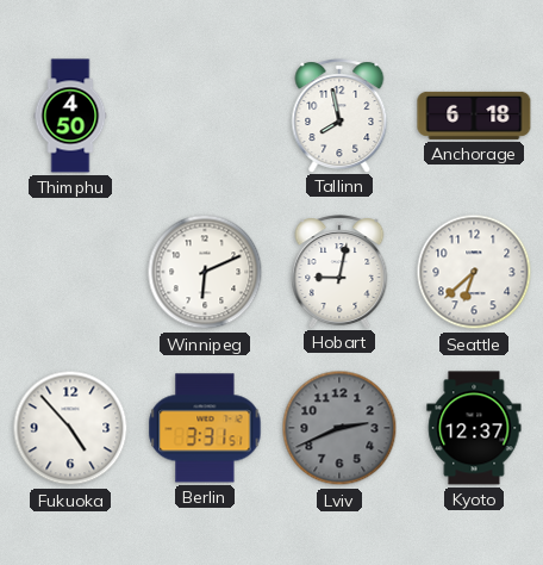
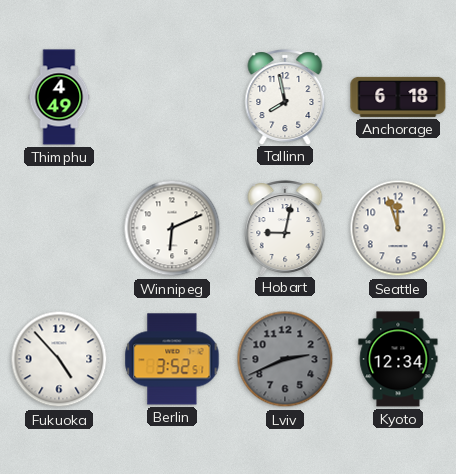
Thimphu: 4:50 -> 4:49
Seattle: 6:38 -> 11:57
Berlin: 3:31 -> 3:52
Kyoto: 12:37 -> 12:34
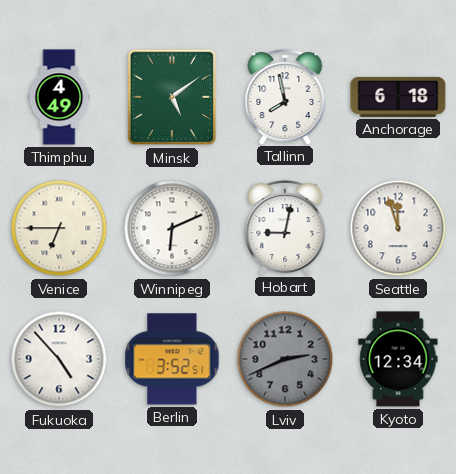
Minsk: none -> 5:09
Venice: none -> 6:45
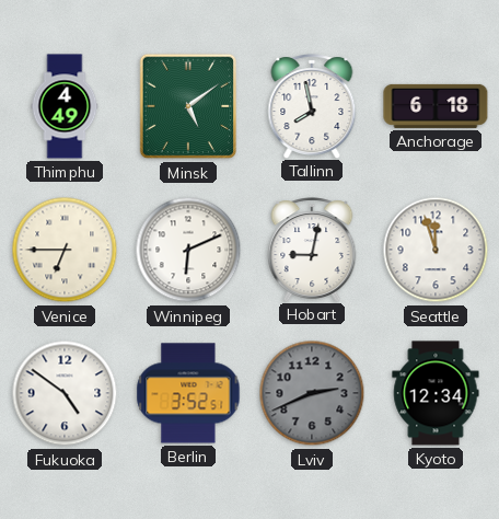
Fukuoka: 4:53 -> 4:51
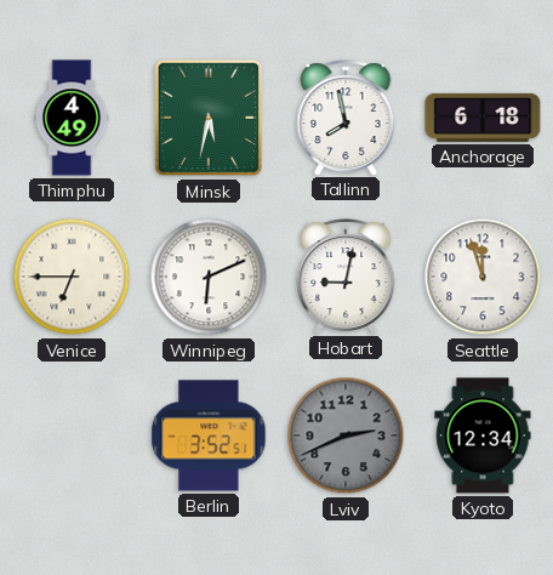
Minsk: 5:09 -> 5:32
Fukuoka: 4:51 -> none
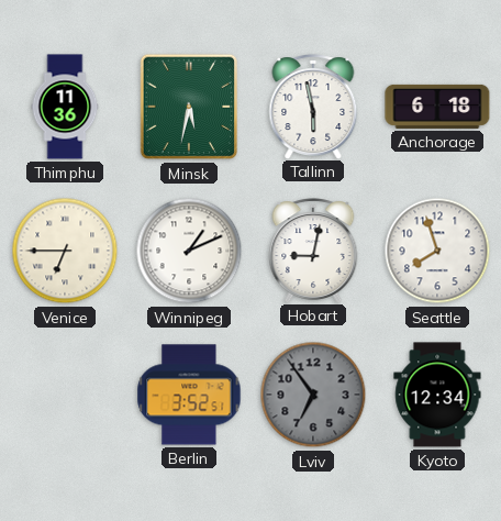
Thimphu: 4:49 -> 11:36
Tallinn: 7:58 -> 5:58
Winnipeg: 6:11 -> 1:11
Seattle: 11:57 -> 7:57
Lviv: 2:41 -> 6:54
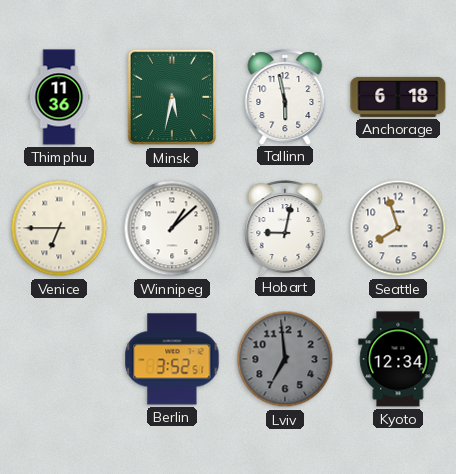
Winnipeg: 1:11 -> 1:08
Lviv: 6:54 -> 6:59
